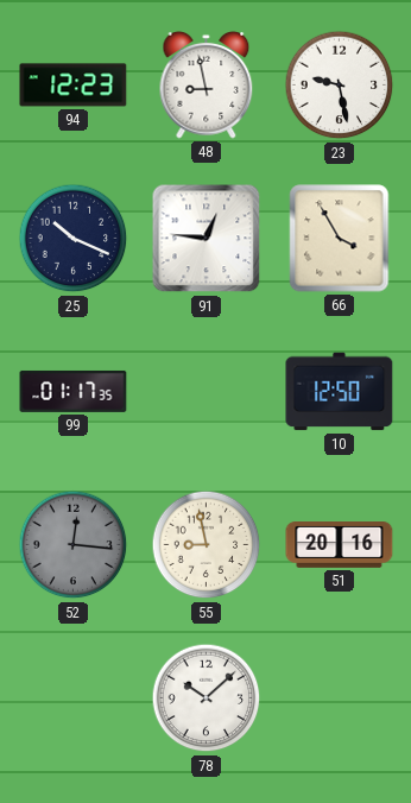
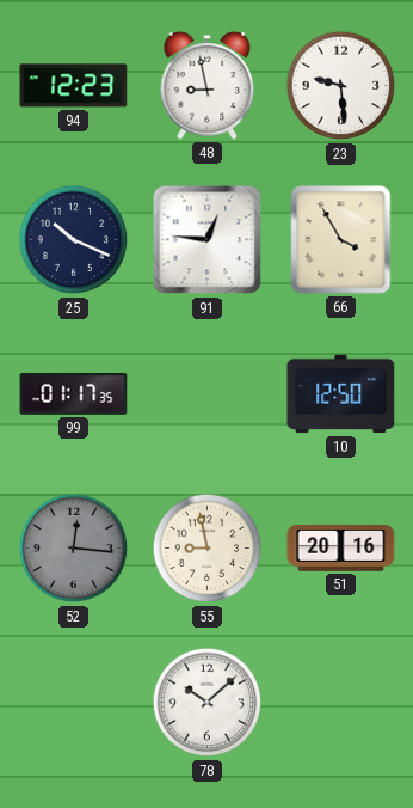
23: 9:28 -> 9:29
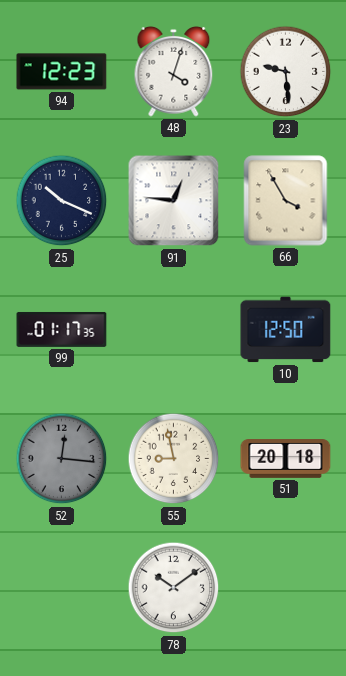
48: 8:58 -> 4:03
51: 20:16 -> 20:18
78: 10:08 -> 10:09
